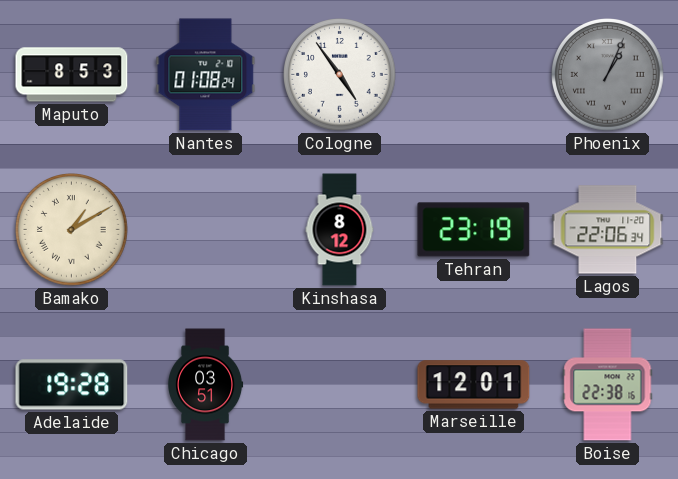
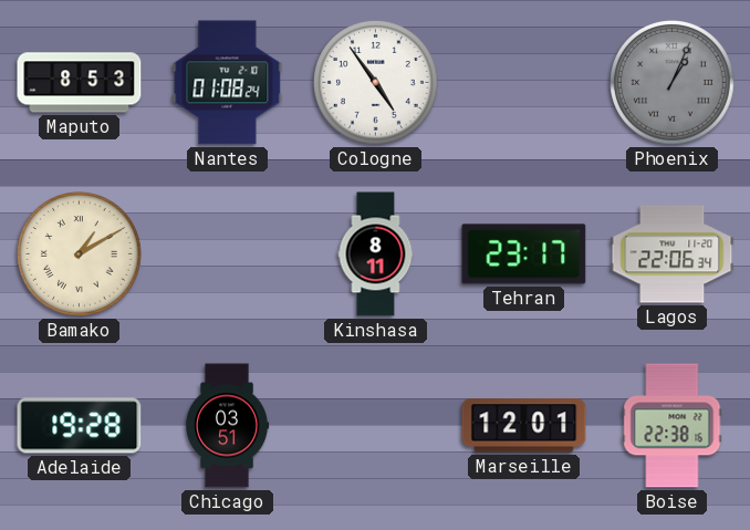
Kinshasa: 8:12 -> 8:11
Tehran: 23:19 -> 23:17
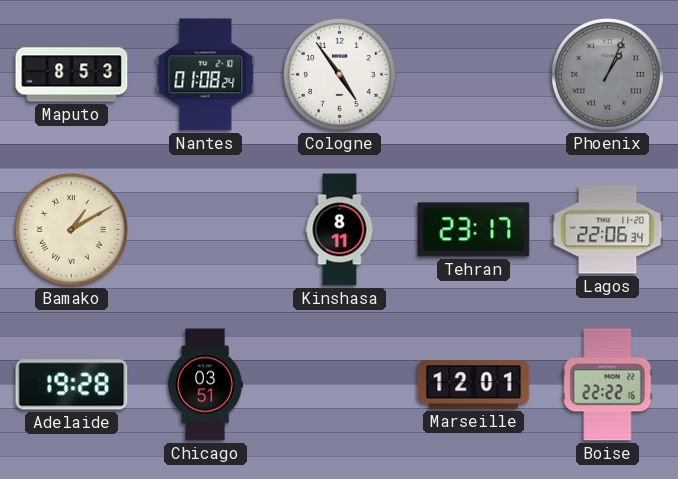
Boise: 22:38 -> 22:22
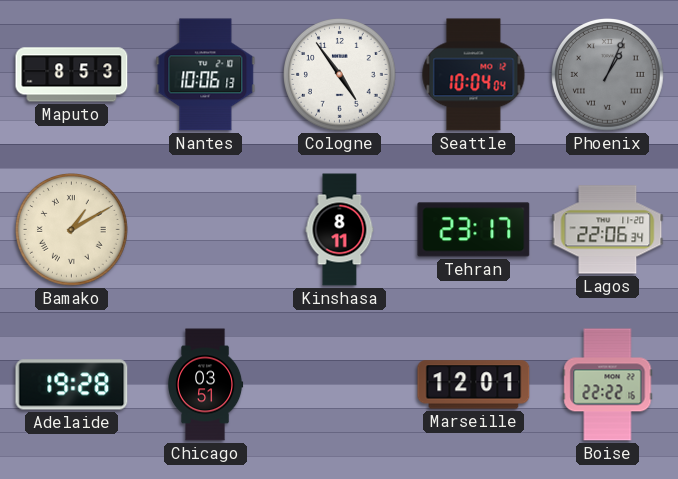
Nantes: 01:08 -> 10:06
Seattle: none -> 10:04
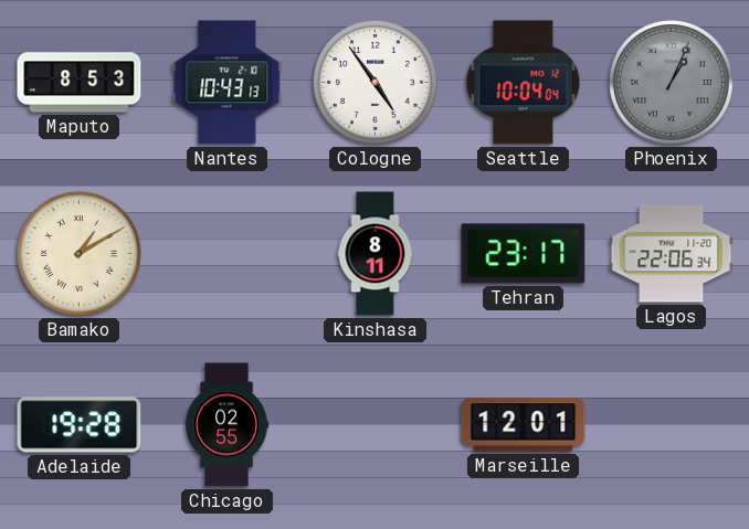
Nantes: 10:06 -> 10:43
Chicago: 03:51 -> 02:55
Boise: 22:22 -> none
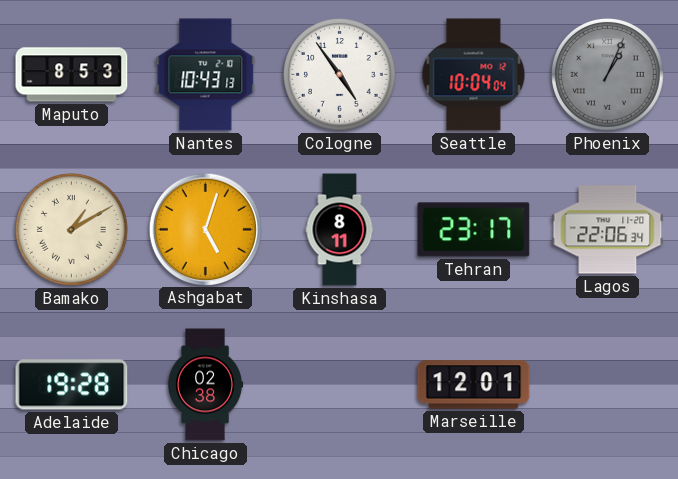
Ashgabat: none -> 5:03
Chicago: 02:55 -> 02:38
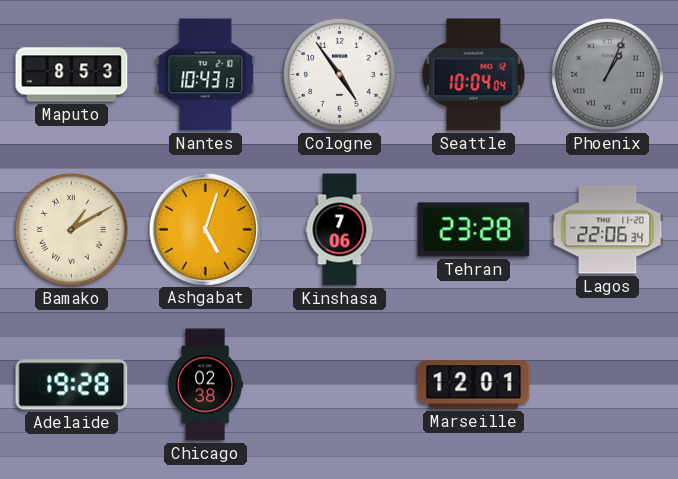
Kinshasa: 8:11 -> 7:06
Tehran: 23:17 -> 23:28
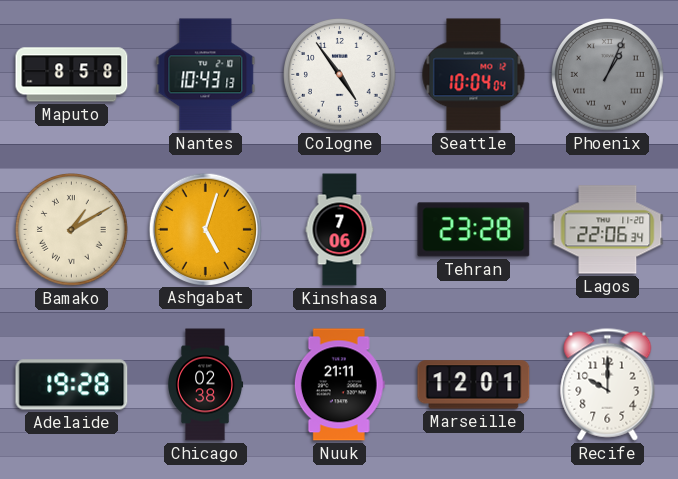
Maputo: 8:53 -> 8:58
Nuuk: none -> 21:11
Recife: none -> 10:00
